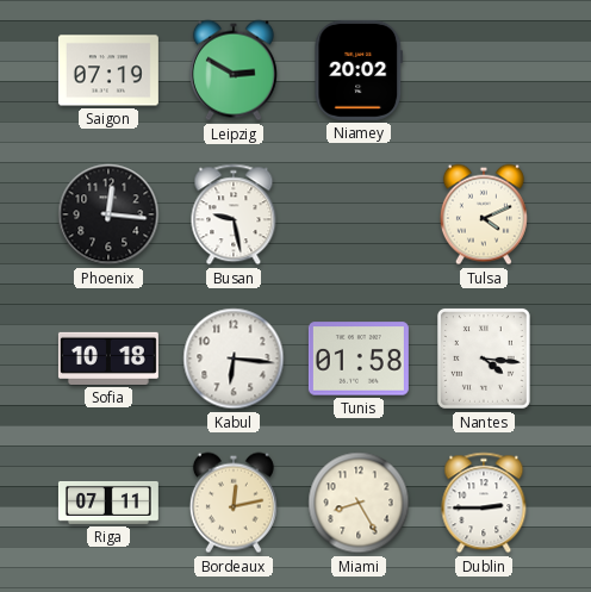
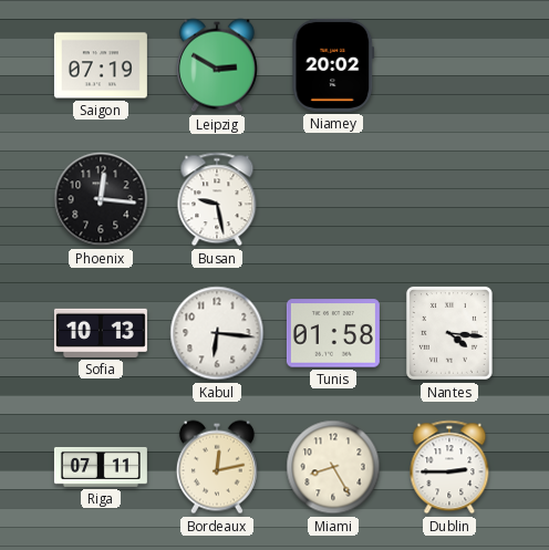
Tulsa: 4:11 -> none
Sofia: 10:18 -> 10:13
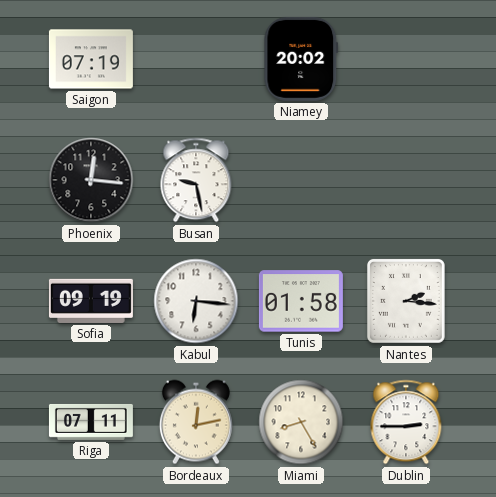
Leipzig: 2:50 -> none
Sofia: 10:13 -> 09:19
Nantes: 4:16 -> 2:16
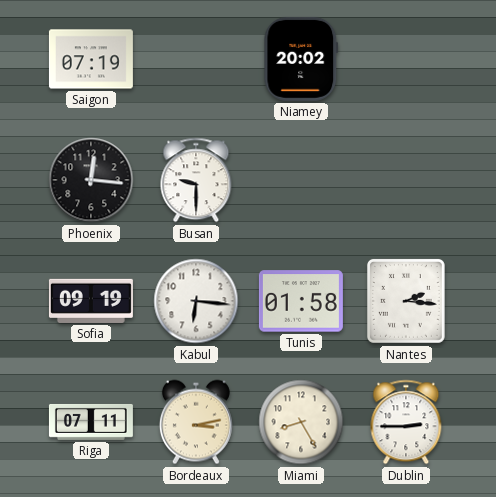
Busan: 9:28 -> 9:30
Bordeaux: 12:13 -> 3:13
